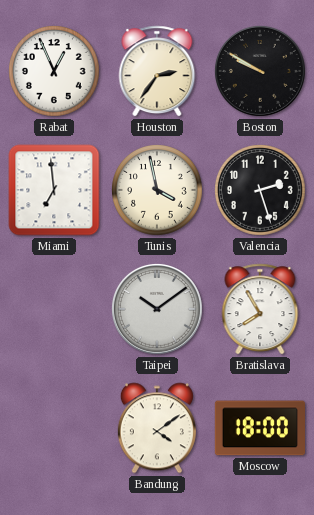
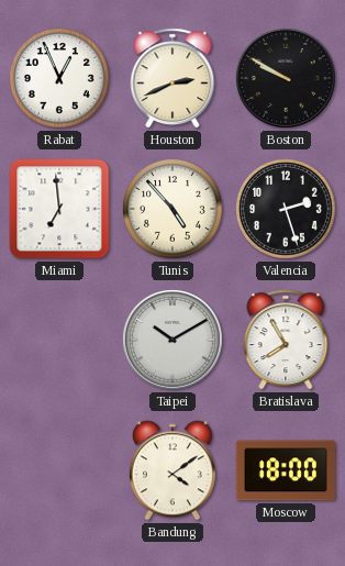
Houston: 2:36 -> 2:41
Tunis: 3:58 -> 4:53
Taipei: 10:09 -> 10:10
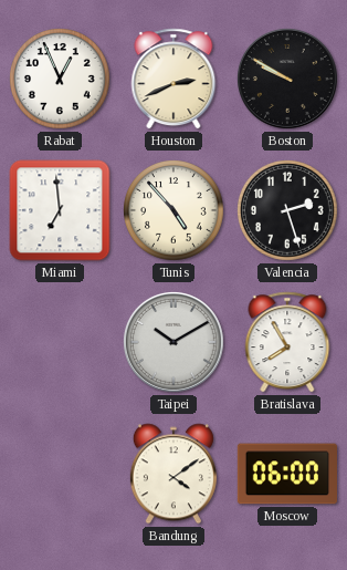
Moscow: 18:00 -> 06:00
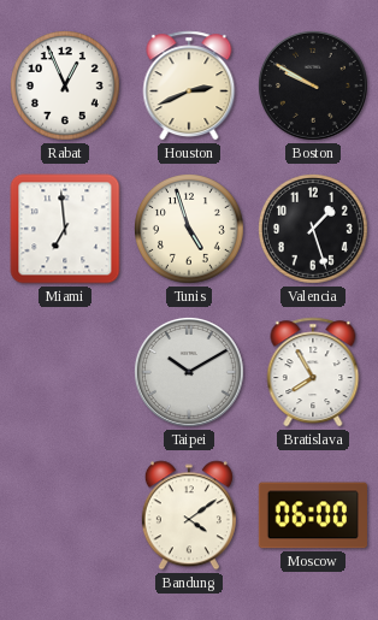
Tunis: 4:53 -> 4:57
Valencia: 2:27 -> 1:27
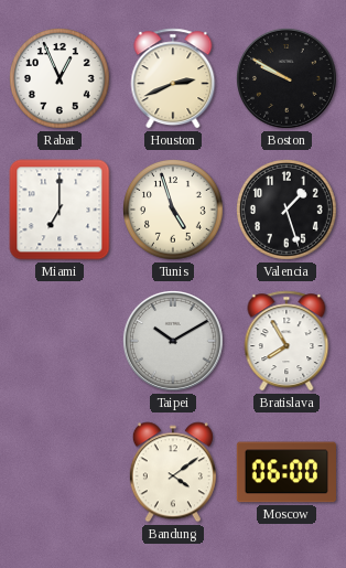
Miami: 6:59 -> 7:00
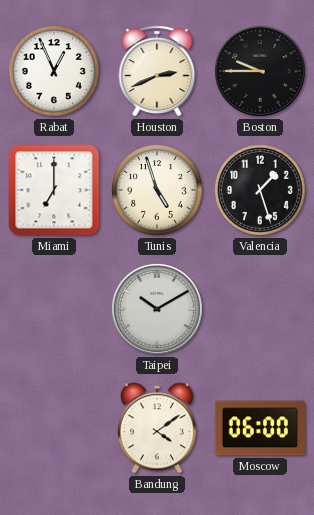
Boston: 9:50 -> 9:45
Bratislava: 7:55 -> none
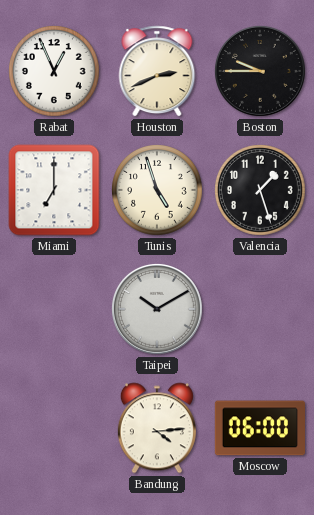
Bandung: 4:09 -> 4:14
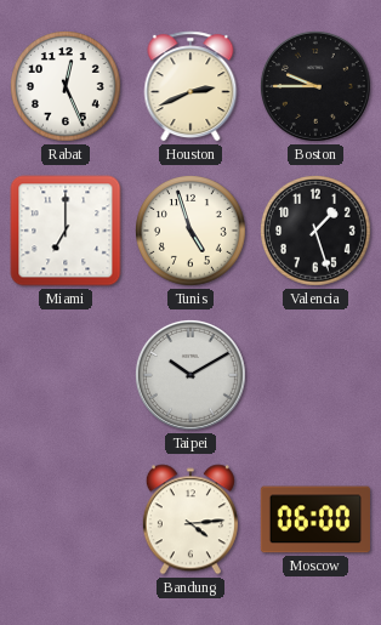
Rabat: 12:56 -> 12:26
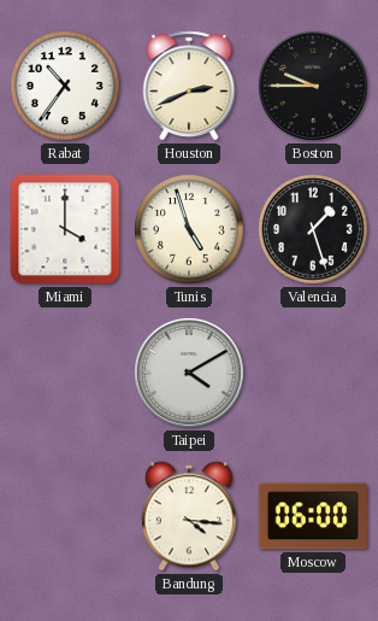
Rabat: 12:26 -> 10:36
Miami: 7:00 -> 4:00
Taipei: 10:10 -> 4:10
Bandung: 4:14 -> 4:16
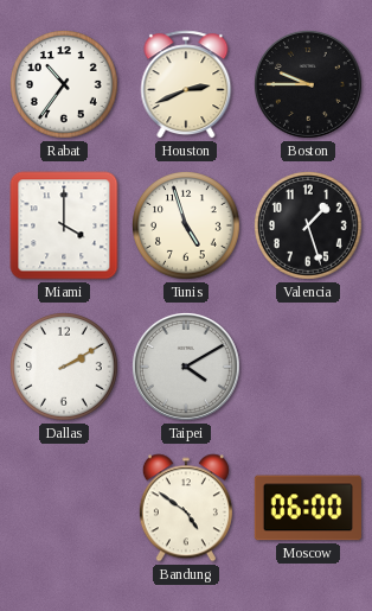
Dallas: none -> 2:10
Bandung: 4:16 -> 4:51
